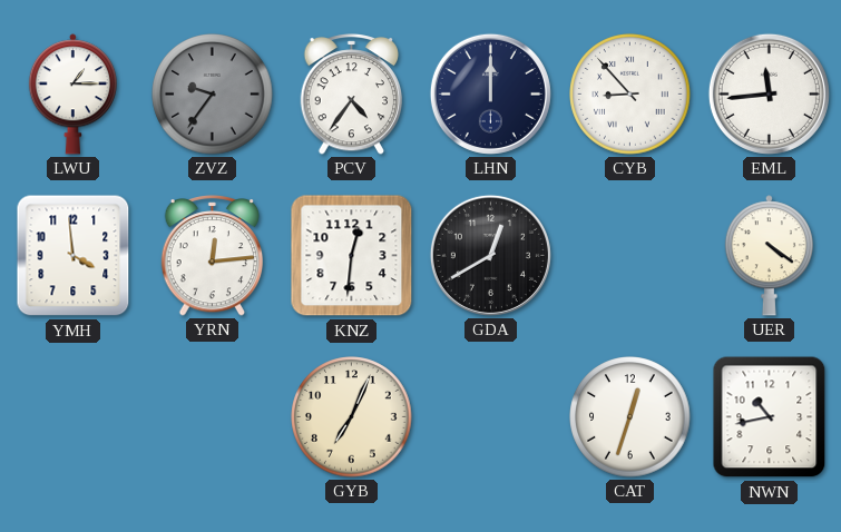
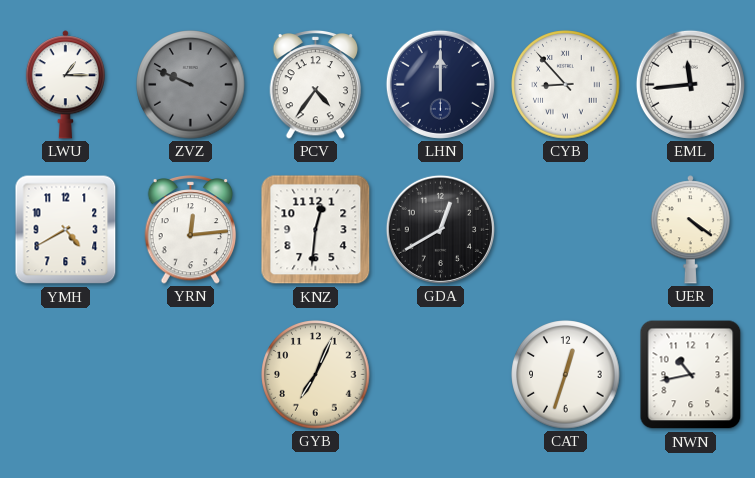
ZVZ: 9:36 -> 9:49
YMH: 3:59 -> 4:40
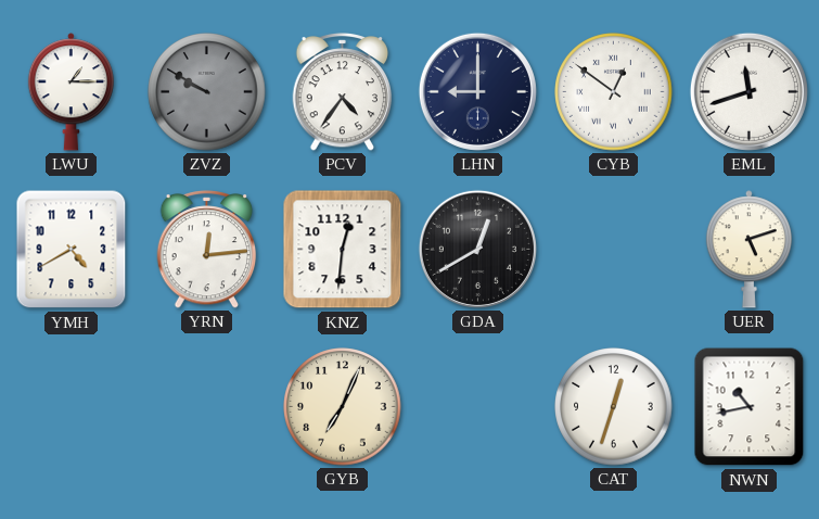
ZVZ: 9:49 -> 9:50
LHN: 12:00 -> 9:00
CYB: 8:53 -> 12:51
EML: 11:44 -> 11:42
UER: 4:21 -> 5:12
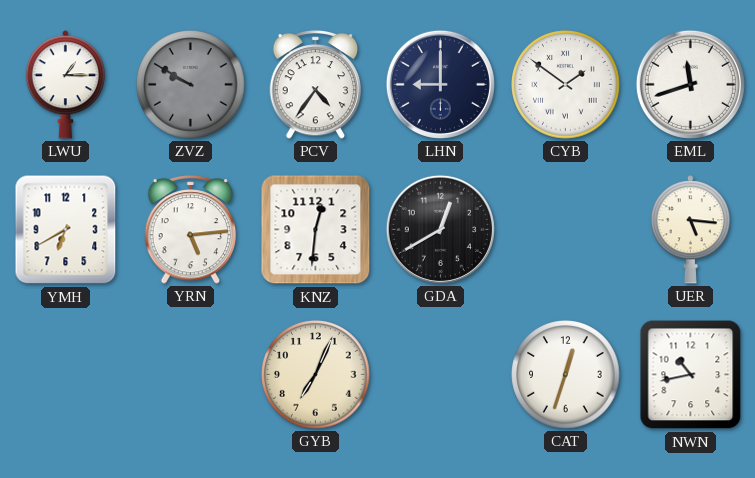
CYB: 12:51 -> 1:51
YMH: 4:40 -> 6:40
YRN: 12:14 -> 5:14
UER: 5:12 -> 5:16
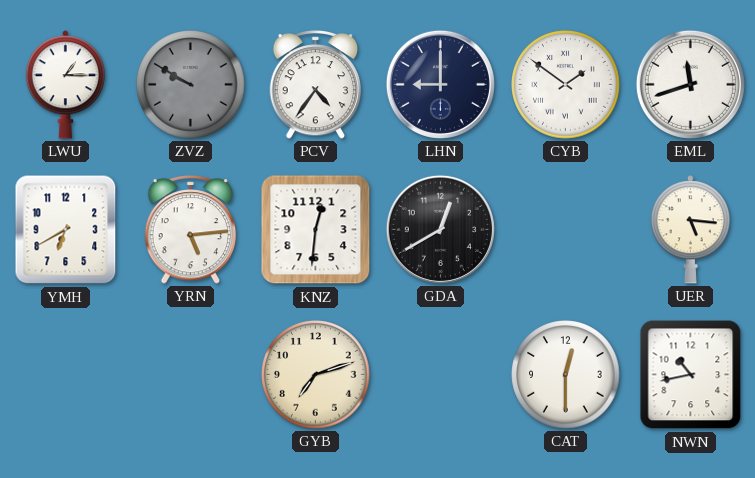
GYB: 7:04 -> 7:12
CAT: 12:33 -> 12:30
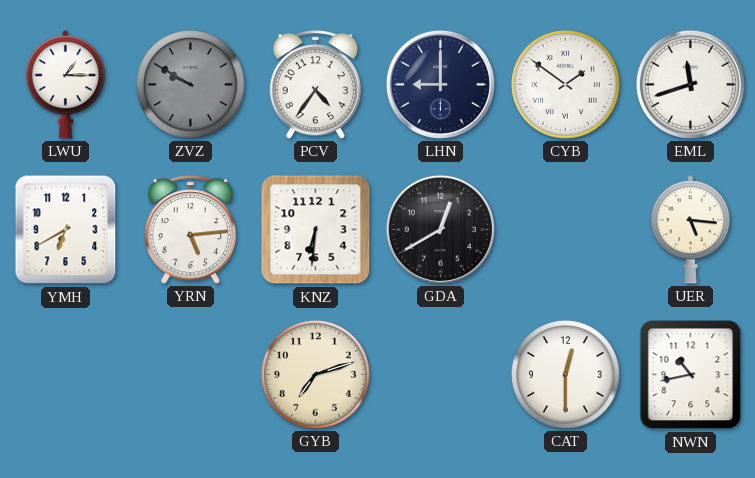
KNZ: 12:31 -> 6:31
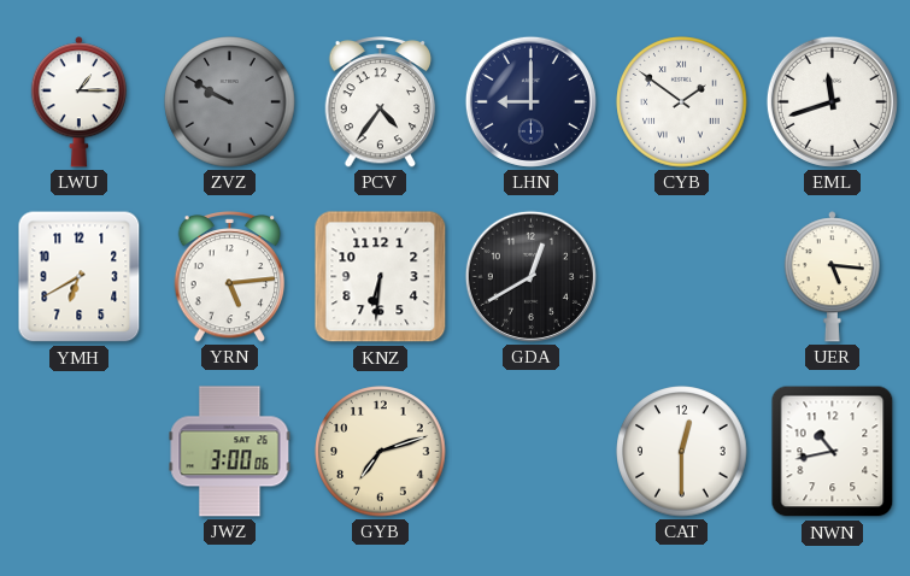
JWZ: none -> 3:00
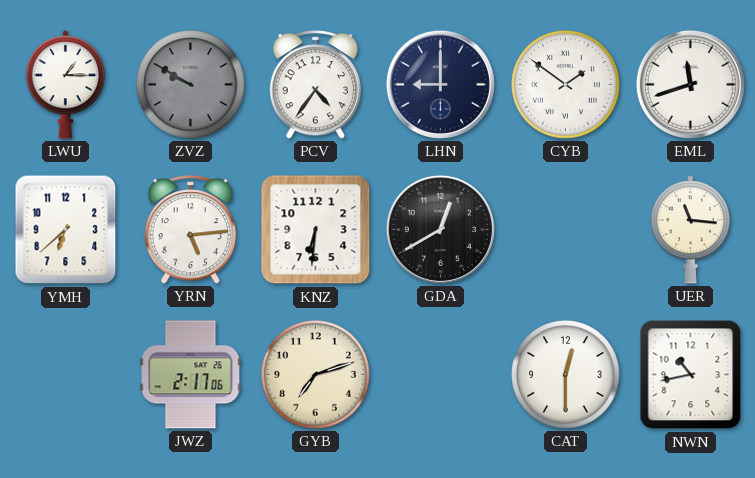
YMH: 6:40 -> 6:38
UER: 5:16 -> 11:16
JWZ: 3:00 -> 2:17
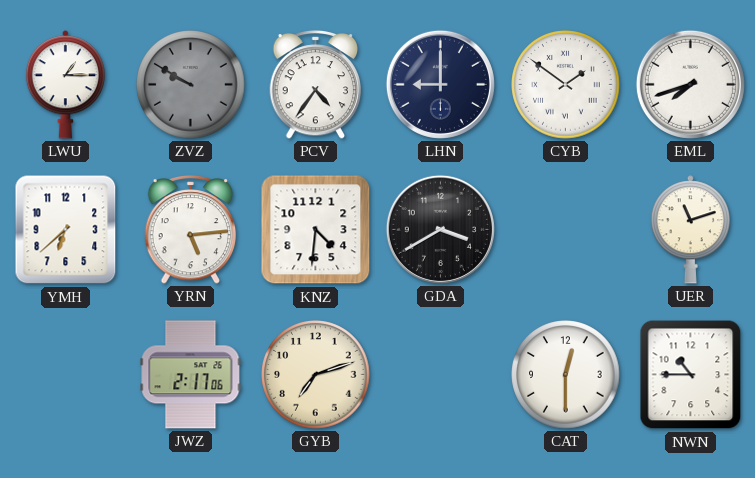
EML: 11:42 -> 7:42
KNZ: 6:31 -> 4:31
GDA: 12:40 -> 3:40
UER: 11:16 -> 11:12
NWN: 10:43 -> 10:45
